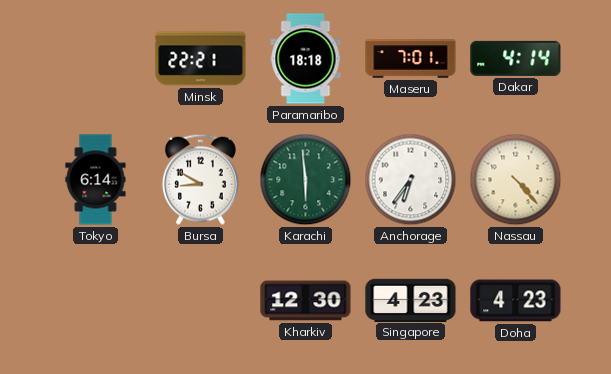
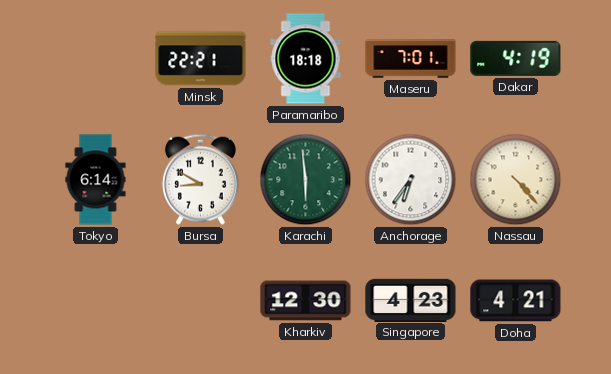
Dakar: 4:14 -> 4:19
Doha: 4:23 -> 4:21
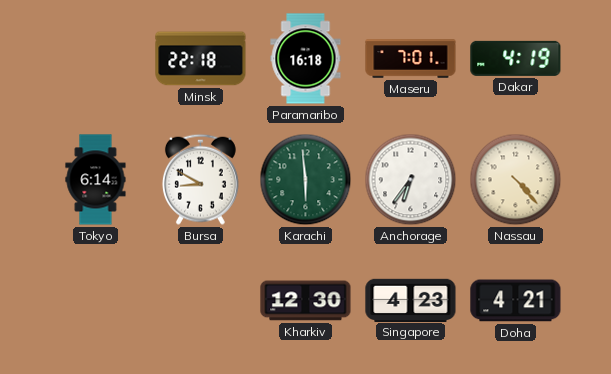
Minsk: 22:21 -> 22:18
Paramaribo: 18:18 -> 16:18
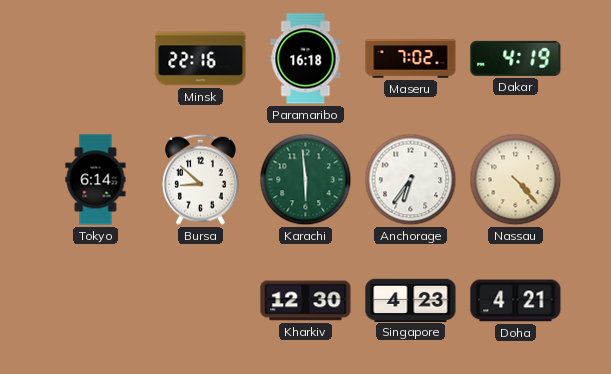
Minsk: 22:18 -> 22:16
Maseru: 7:01 -> 7:02
Bursa: 8:50 -> 8:52
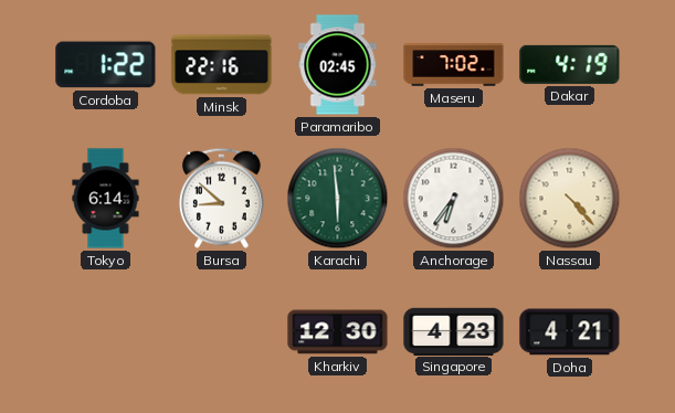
Cordoba: none -> 1:22
Paramaribo: 16:18 -> 02:45
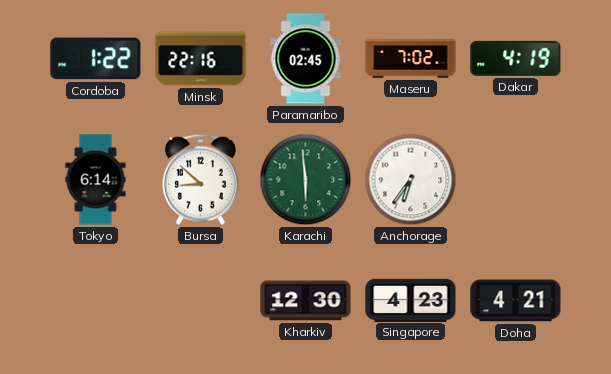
Nassau: 4:23 -> none
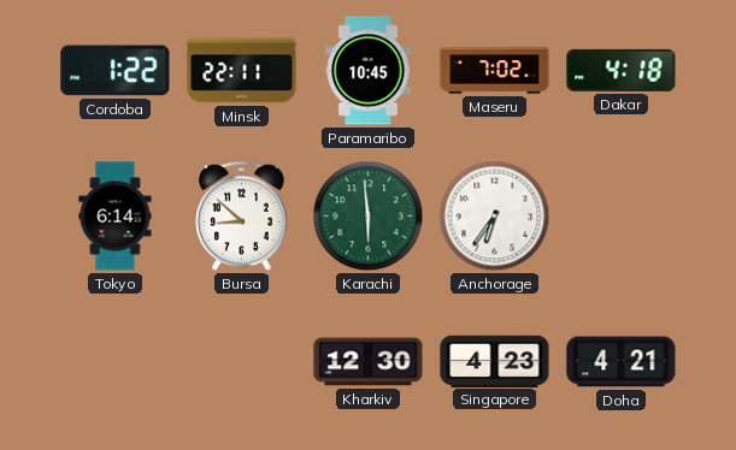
Minsk: 22:16 -> 22:11
Paramaribo: 02:45 -> 10:45
Dakar: 4:19 -> 4:18
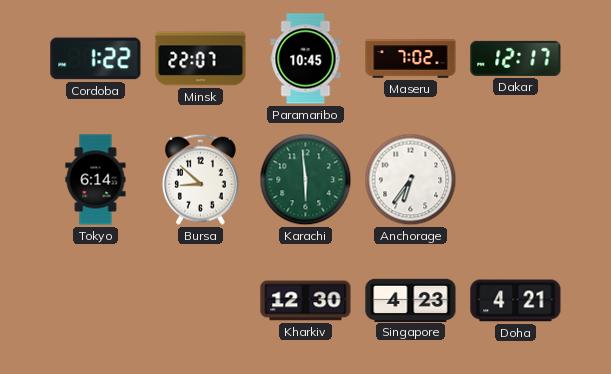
Minsk: 22:11 -> 22:07
Dakar: 4:18 -> 12:17
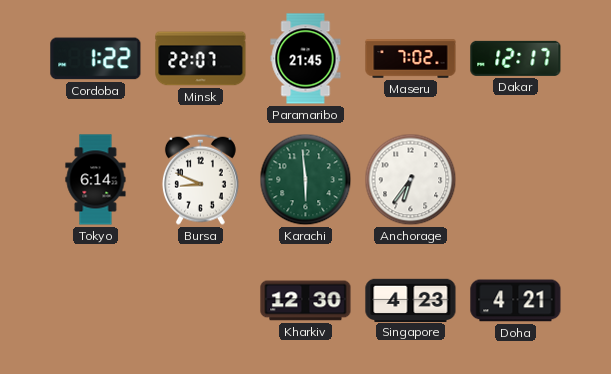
Paramaribo: 10:45 -> 21:45
Bursa: 8:52 -> 8:49
